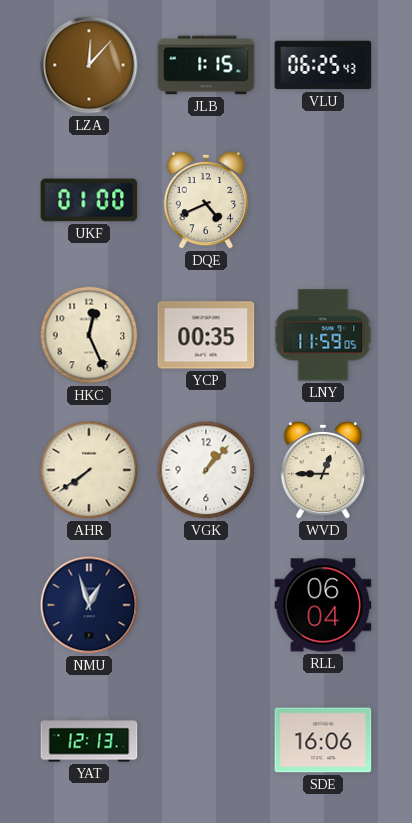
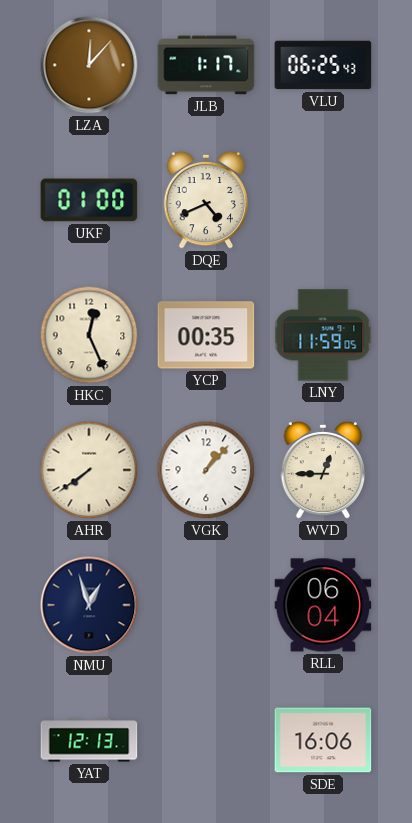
JLB: 1:15 -> 1:17
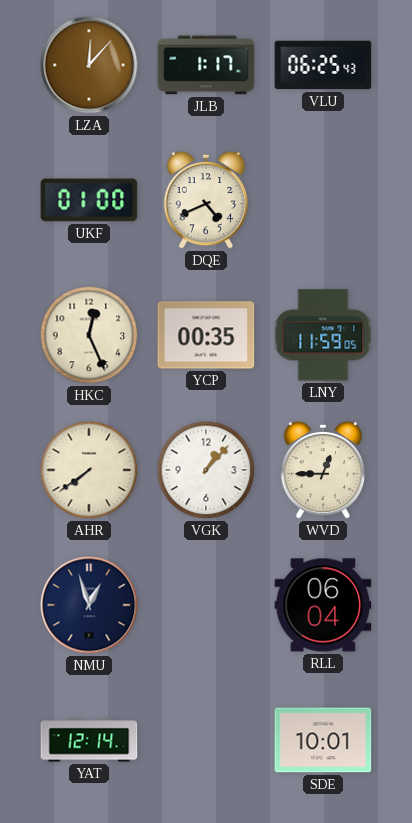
YAT: 12:13 -> 12:14
SDE: 16:06 -> 10:01
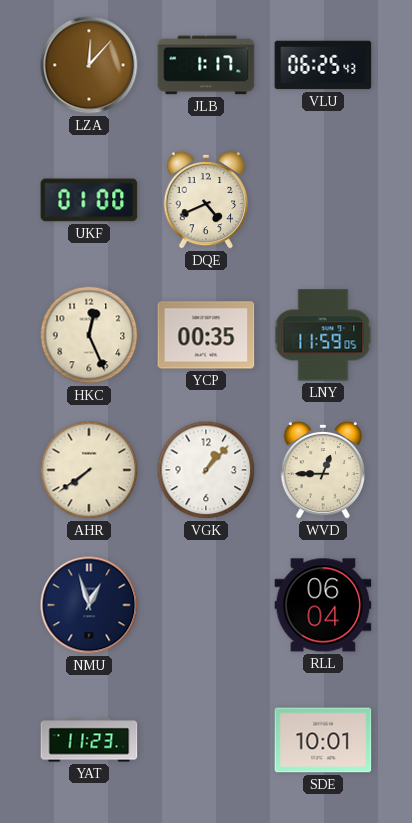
YAT: 12:14 -> 11:23
